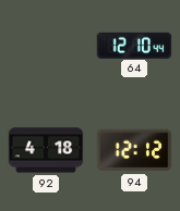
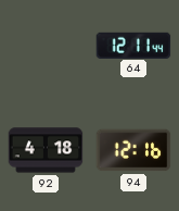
64: 12:10 -> 12:11
94: 12:12 -> 12:16
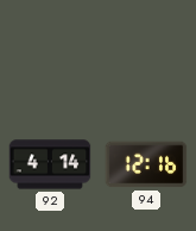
64: 12:11 -> none
92: 4:18 -> 4:14
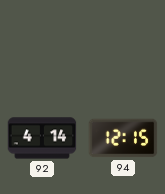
94: 12:16 -> 12:15
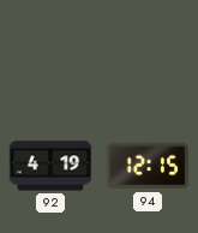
92: 4:14 -> 4:19
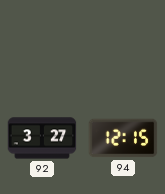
92: 4:19 -> 3:27
